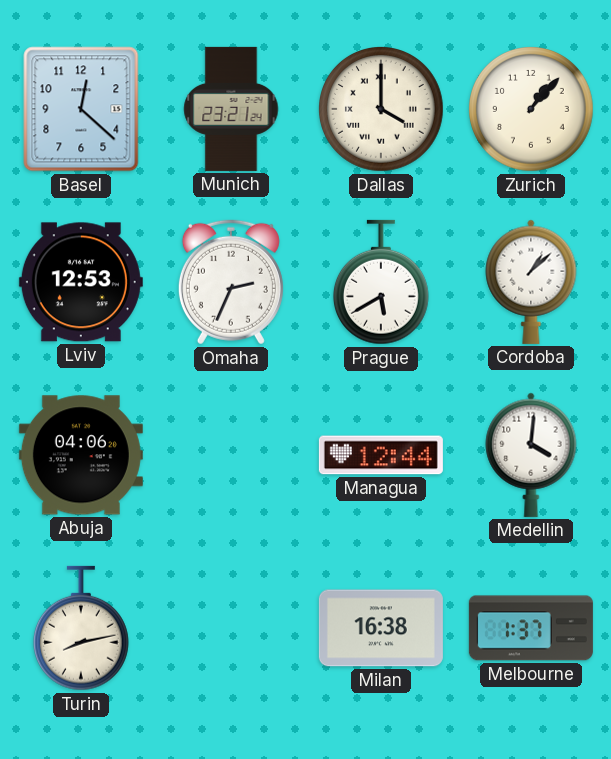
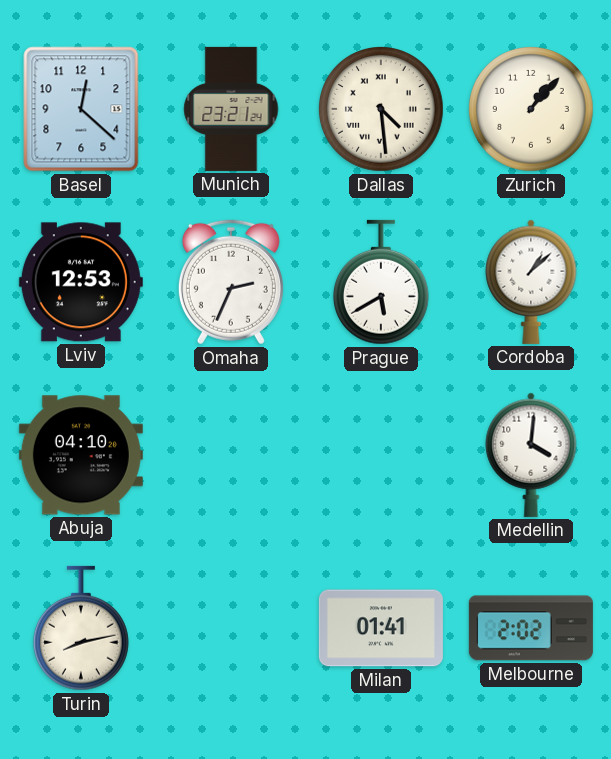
Dallas: 4:00 -> 4:29
Abuja: 04:06 -> 04:10
Managua: 12:44 -> none
Milan: 16:38 -> 01:41
Melbourne: 1:37 -> 2:02
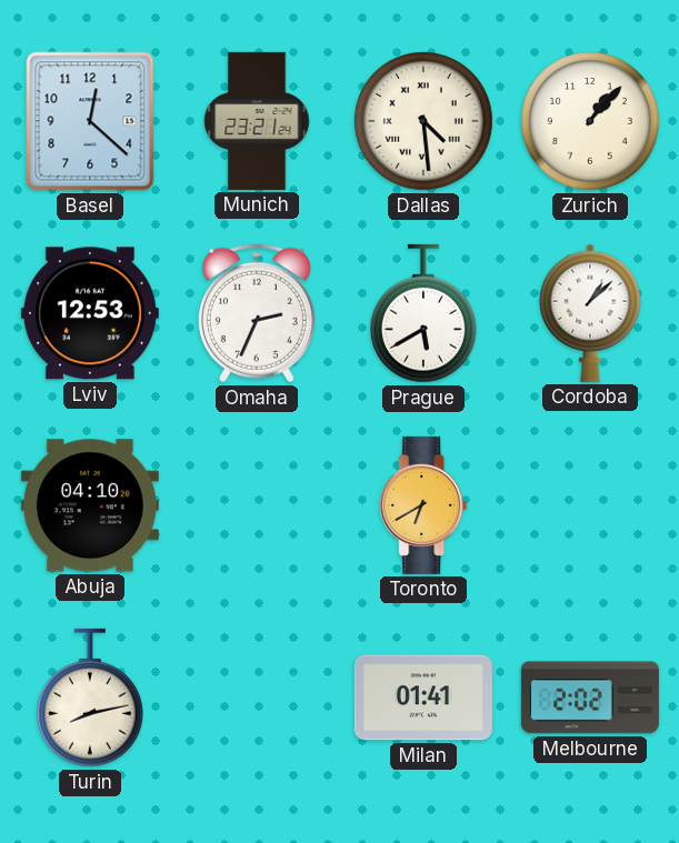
Toronto: none -> 6:40
Medellin: 4:01 -> none
